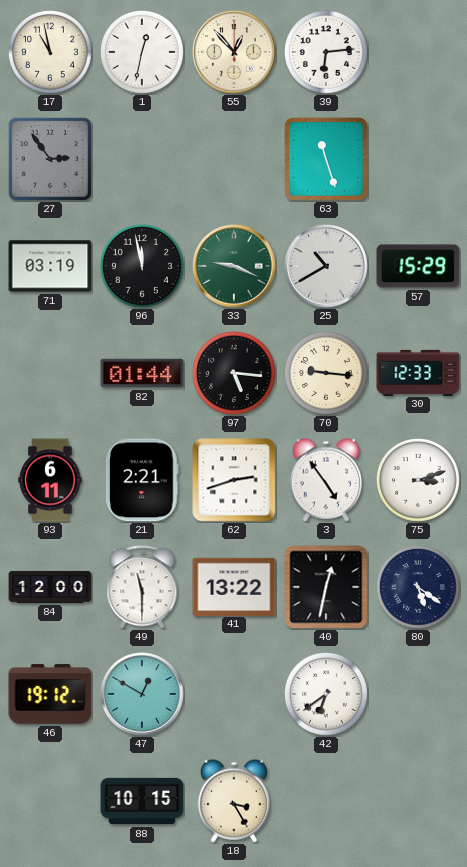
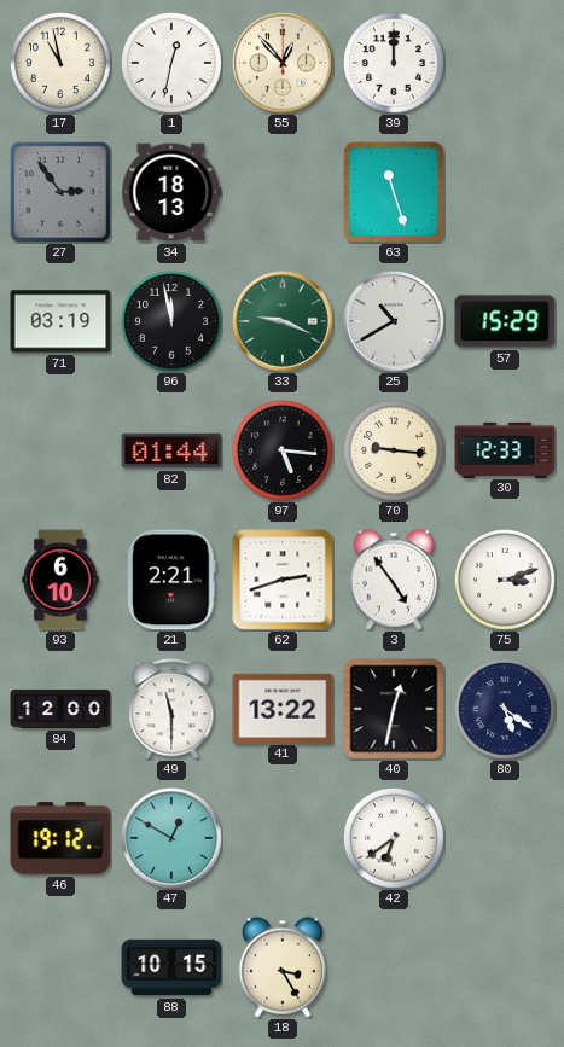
39: 6:14 -> 12:00
34: none -> 18:13
93: 6:11 -> 6:10
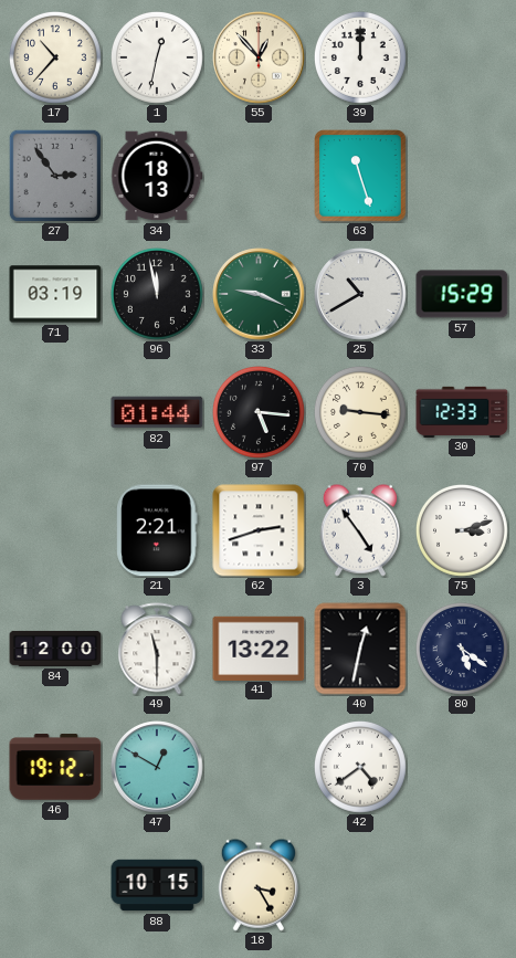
17: 10:58 -> 10:37
93: 6:10 -> none
42: 6:39 -> 4:39
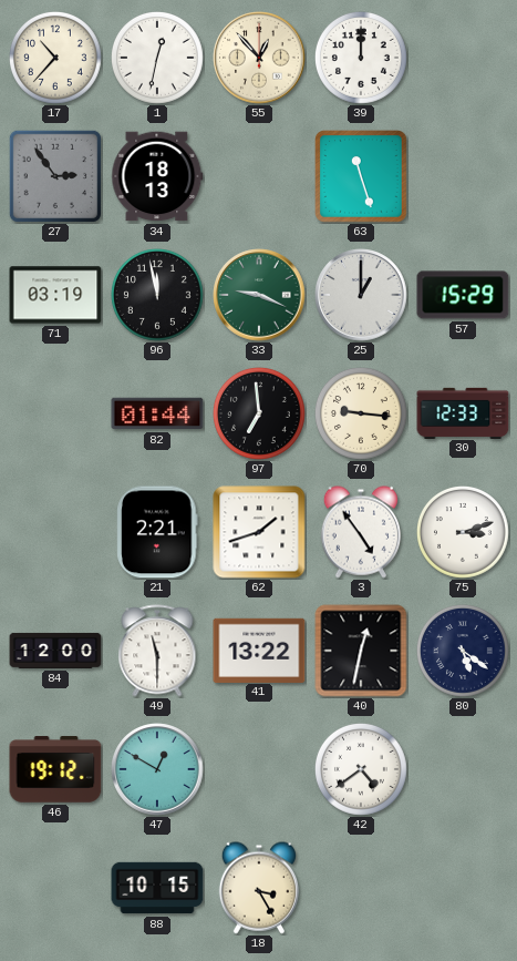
25: 10:40 -> 1:00
97: 5:16 -> 6:59
62: 2:42 -> 1:42
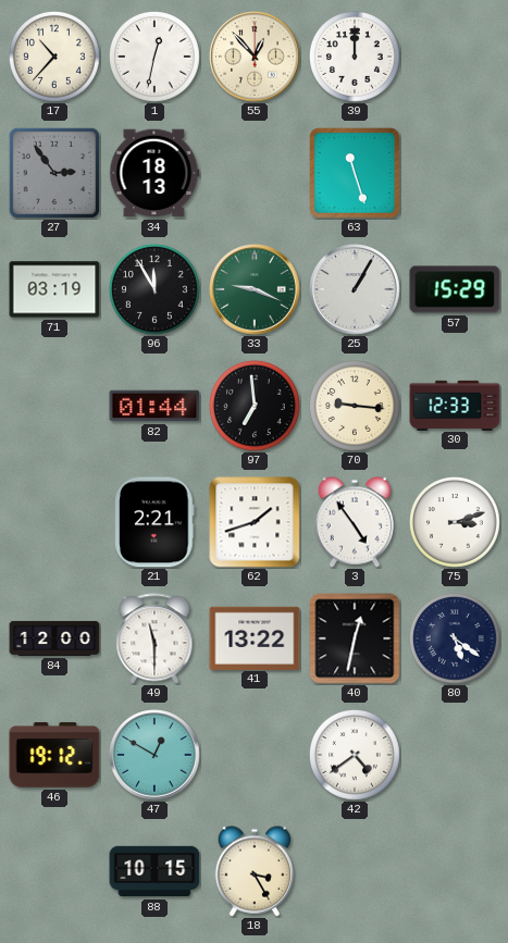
96: 11:58 -> 11:55
25: 1:00 -> 1:05
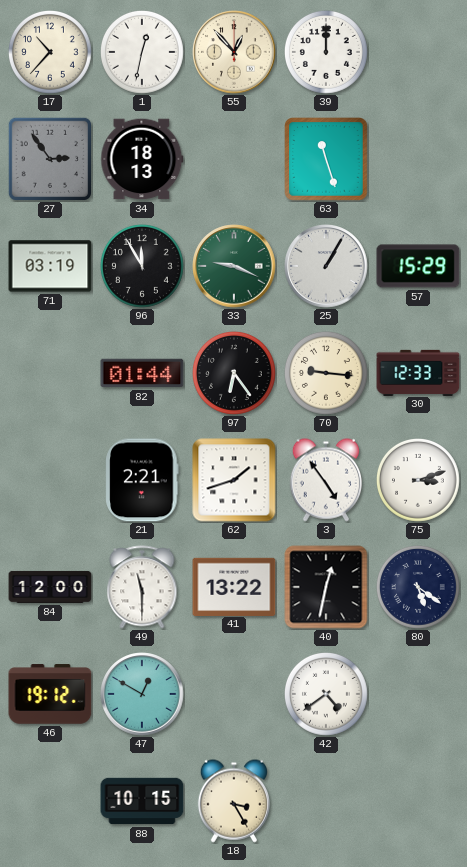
97: 6:59 -> 6:24
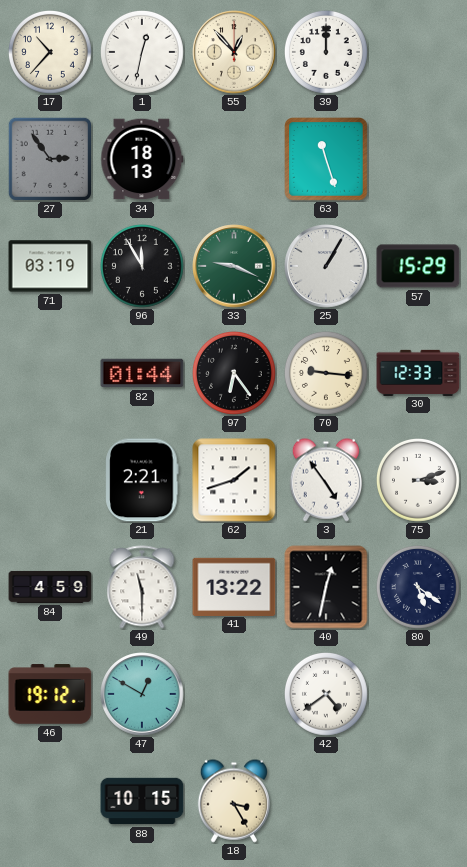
84: 12:00 -> 4:59
